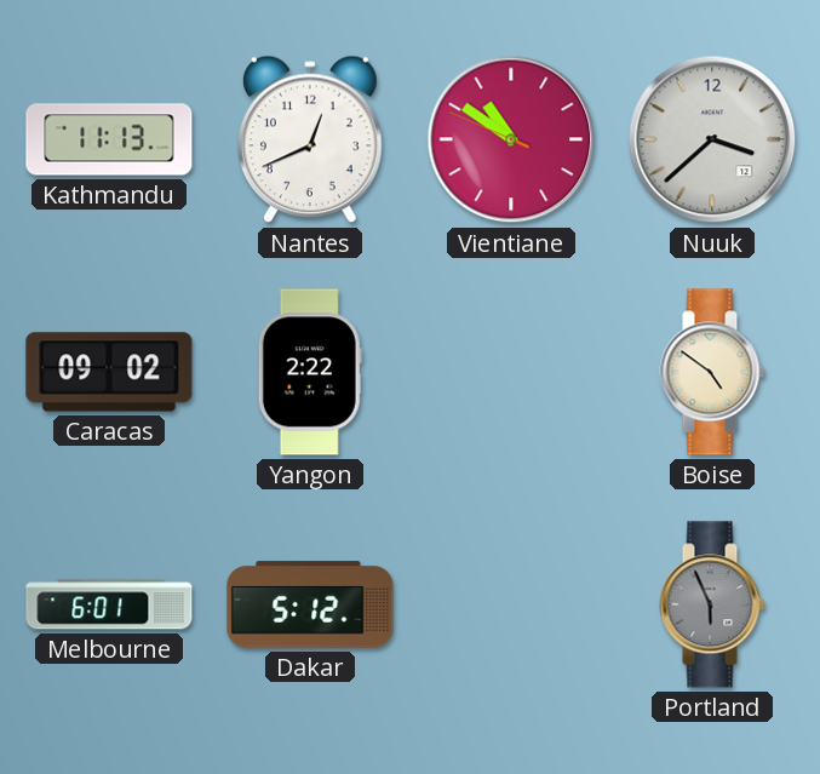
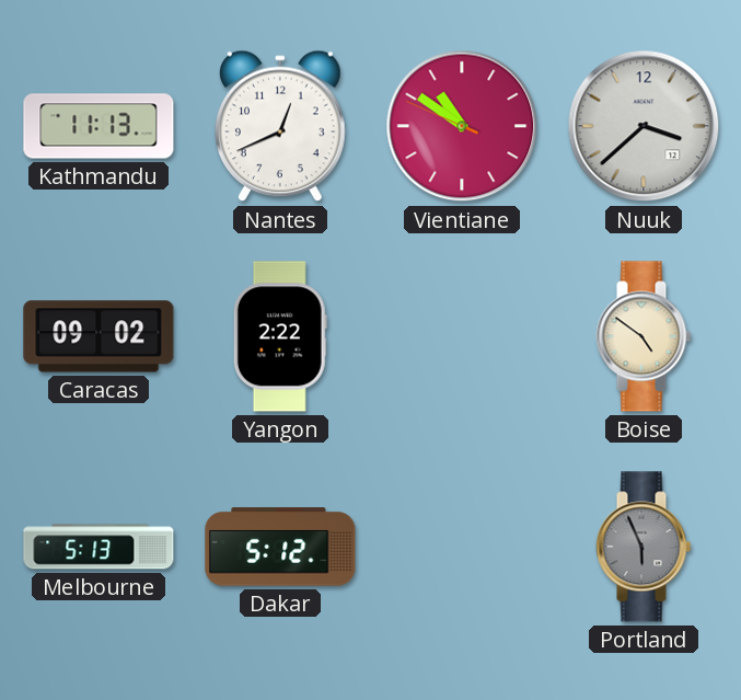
Melbourne: 6:01 -> 5:13
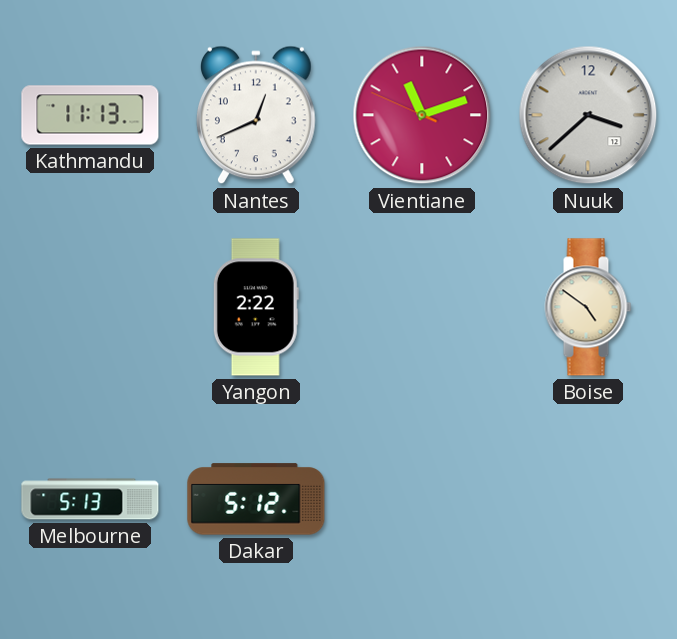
Vientiane: 10:50 -> 11:11
Caracas: 09:02 -> none
Portland: 5:56 -> none
